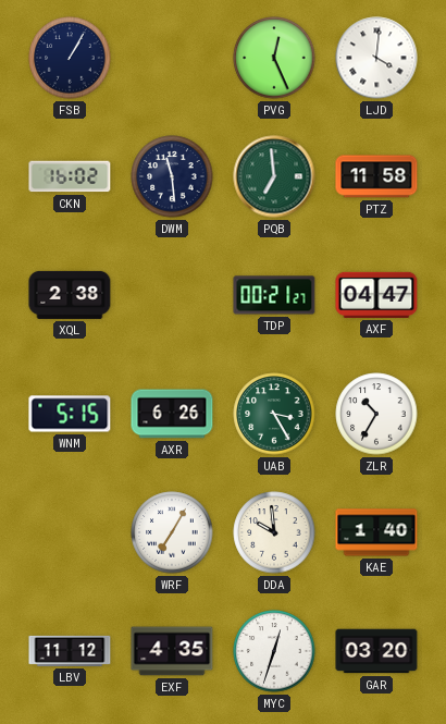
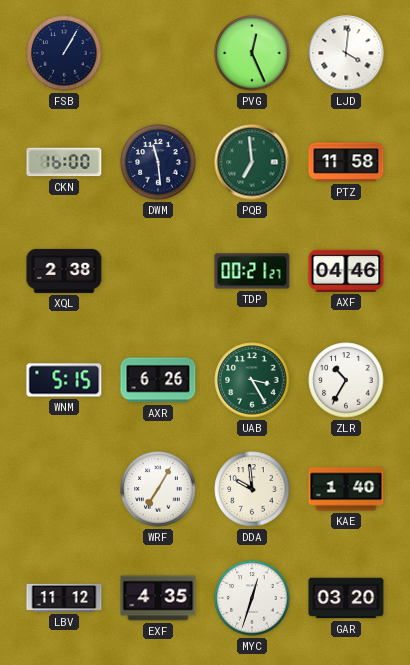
CKN: 16:02 -> 16:00
AXF: 04:47 -> 04:46
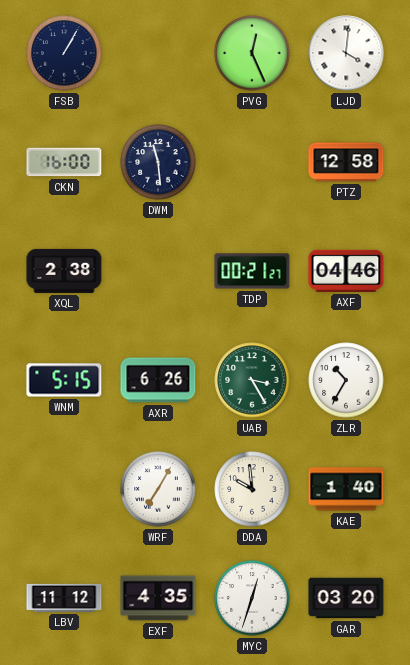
PQB: 6:59 -> none
PTZ: 11:58 -> 12:58
